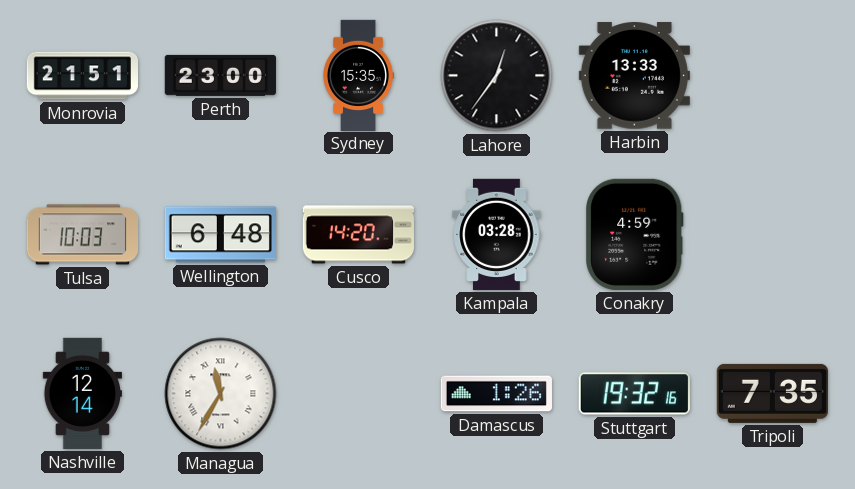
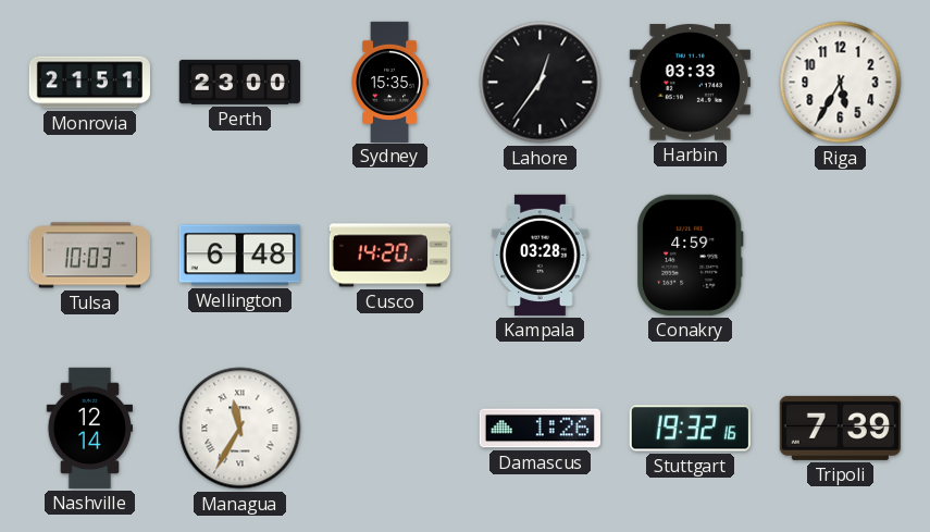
Harbin: 13:33 -> 03:33
Riga: none -> 5:35
Tripoli: 7:35 -> 7:39
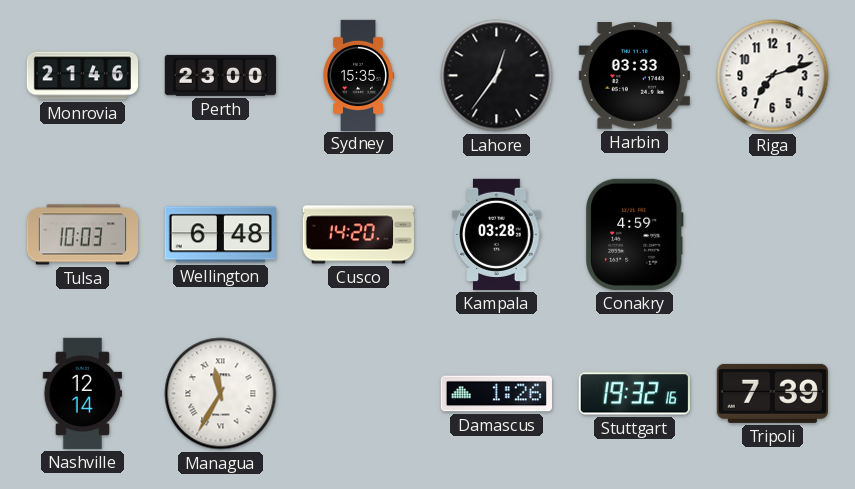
Monrovia: 21:51 -> 21:46
Riga: 5:35 -> 7:12
